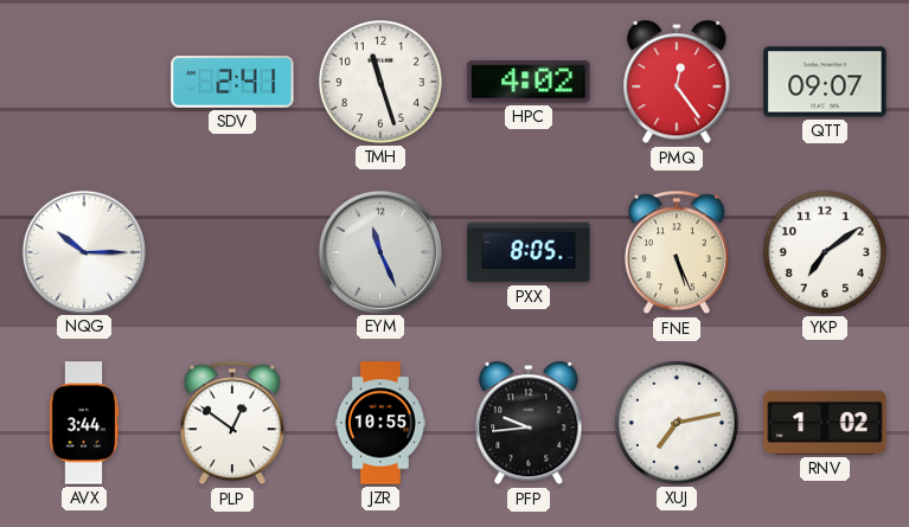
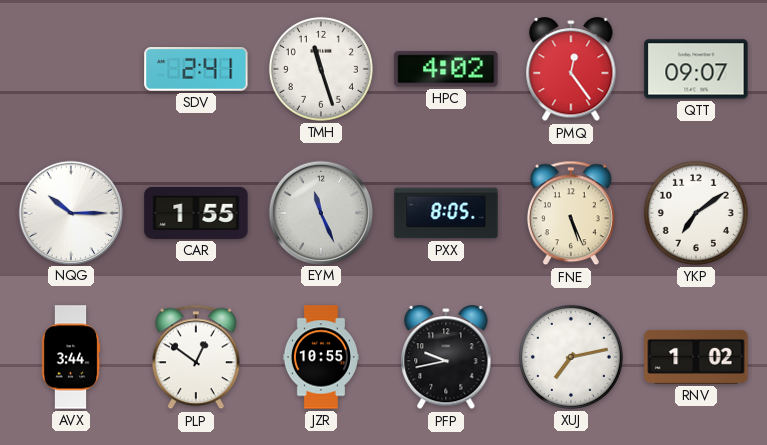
CAR: none -> 1:55
PFP: 9:44 -> 9:43
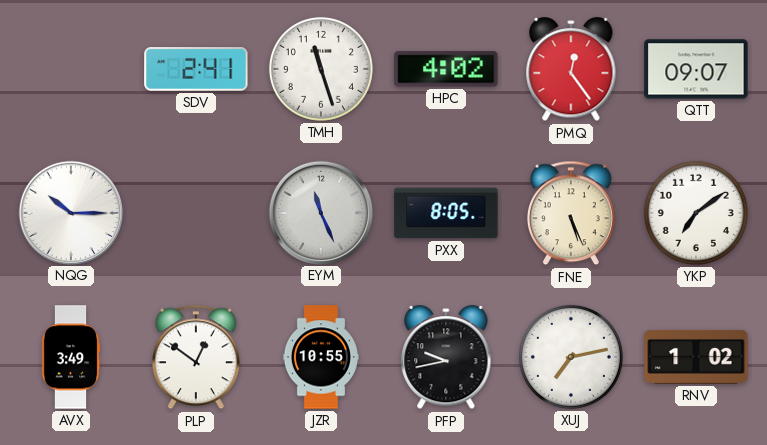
CAR: 1:55 -> none
AVX: 3:44 -> 3:49
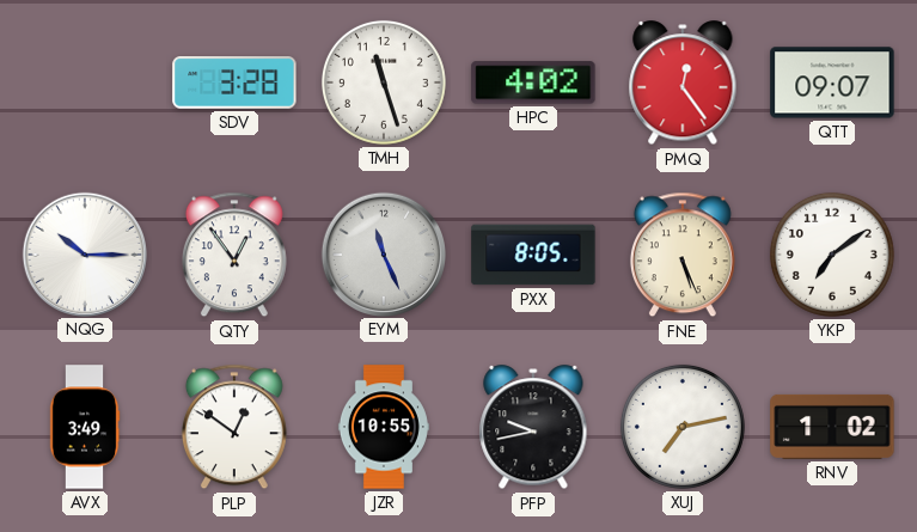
SDV: 2:41 -> 3:28
QTY: none -> 12:54
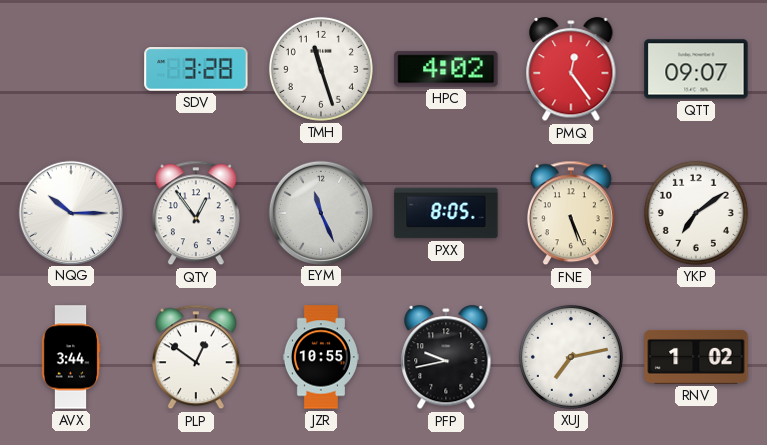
AVX: 3:49 -> 3:44
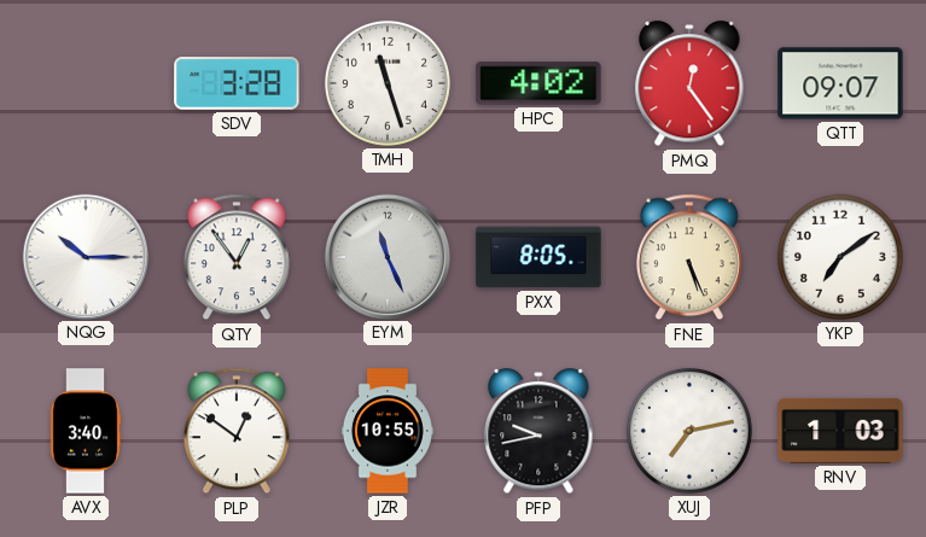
AVX: 3:44 -> 3:40
RNV: 1:02 -> 1:03
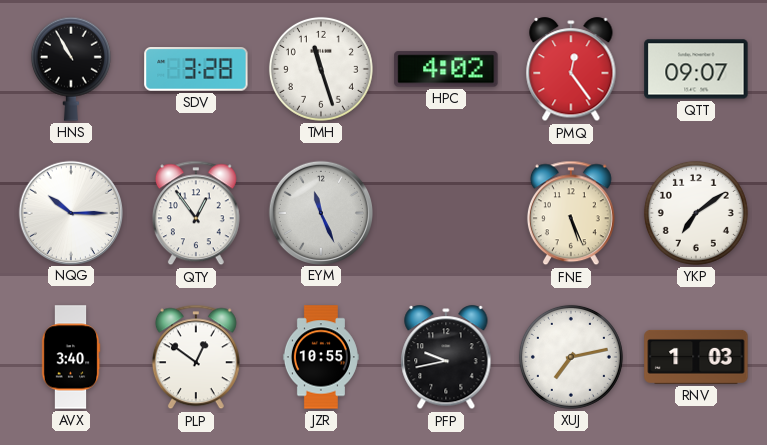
HNS: none -> 10:55
PXX: 8:05 -> none
